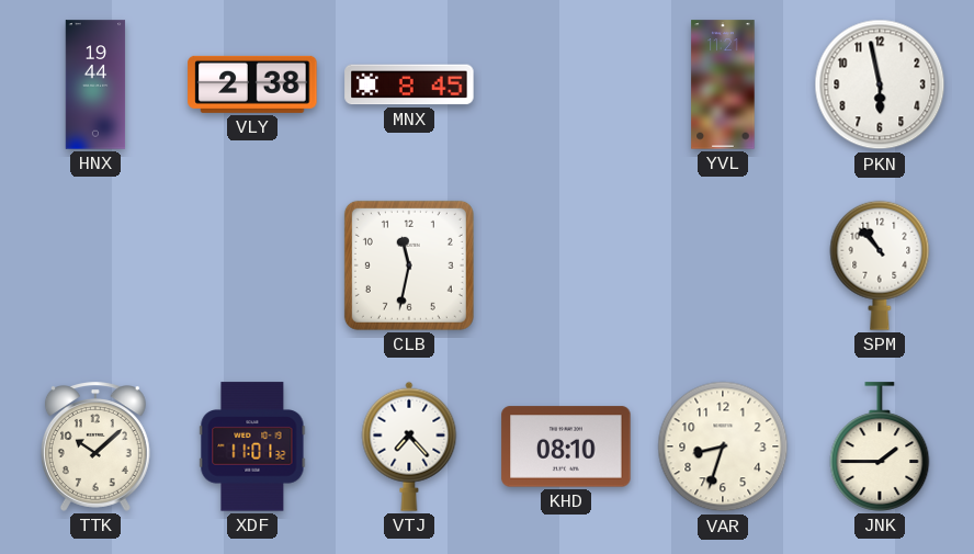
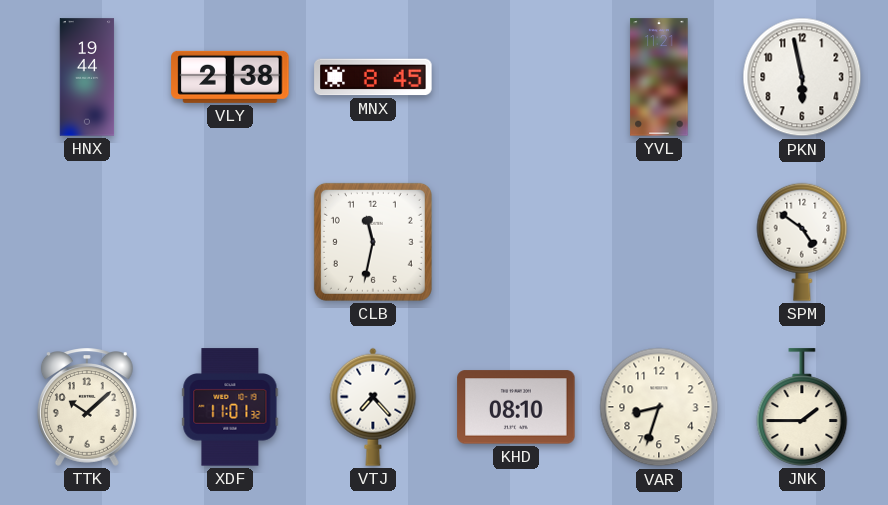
SPM: 10:53 -> 4:51
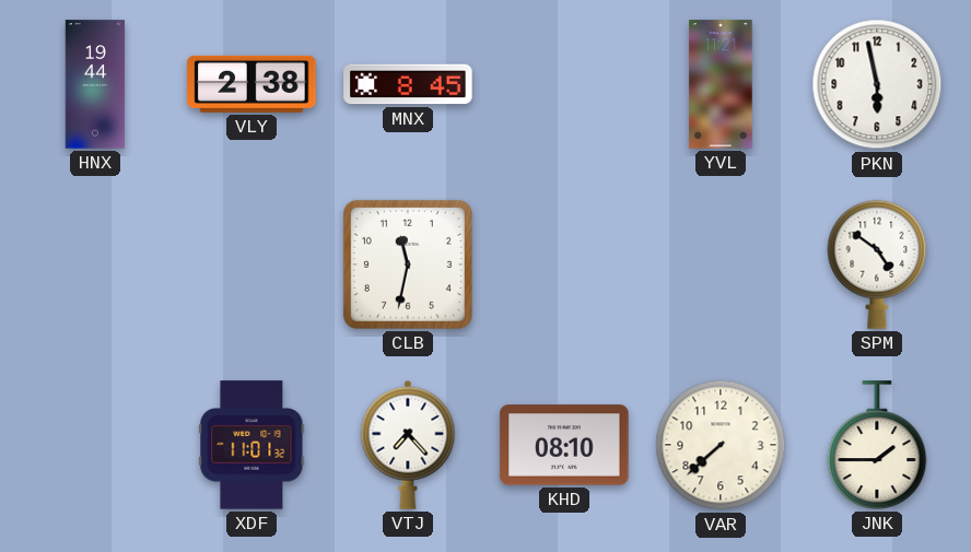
TTK: 10:08 -> none
VAR: 8:33 -> 7:38
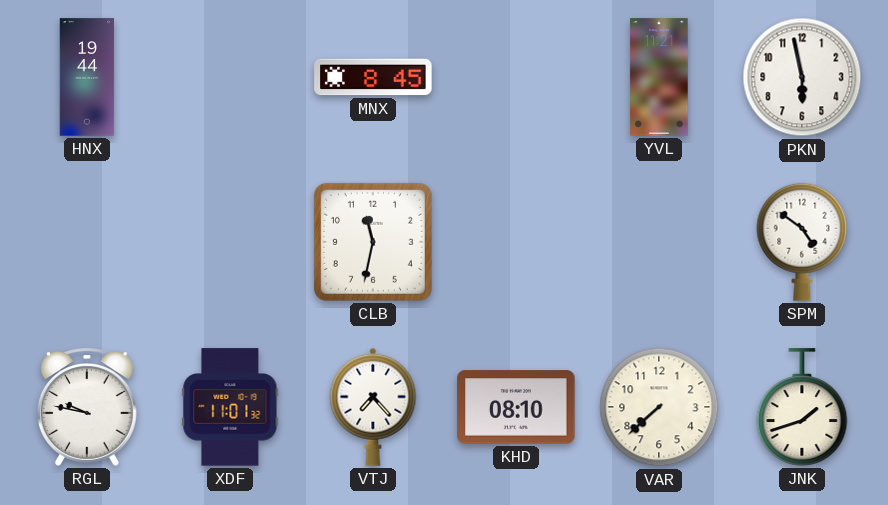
VLY: 2:38 -> none
RGL: none -> 9:47
JNK: 1:45 -> 1:42
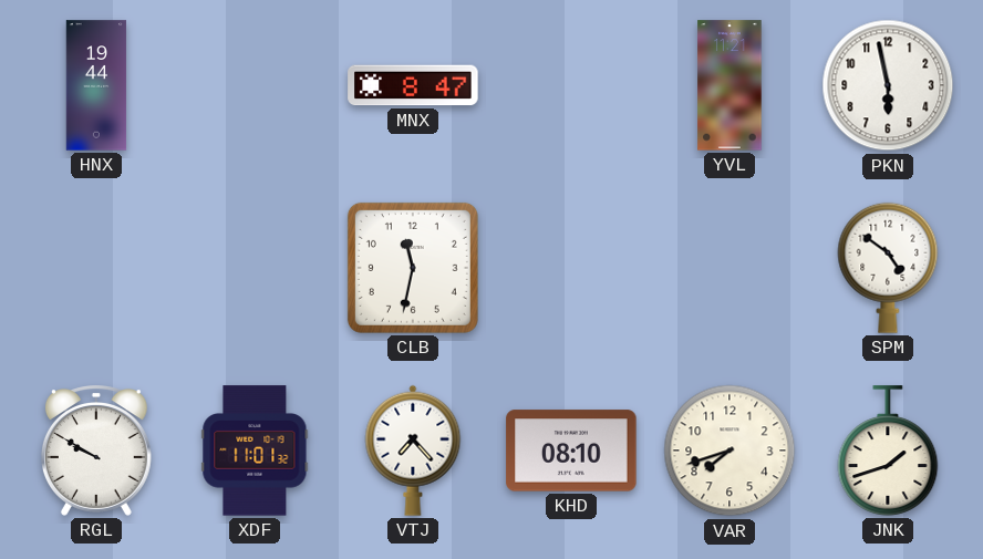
MNX: 8:45 -> 8:47
RGL: 9:47 -> 9:50
VAR: 7:38 -> 7:42
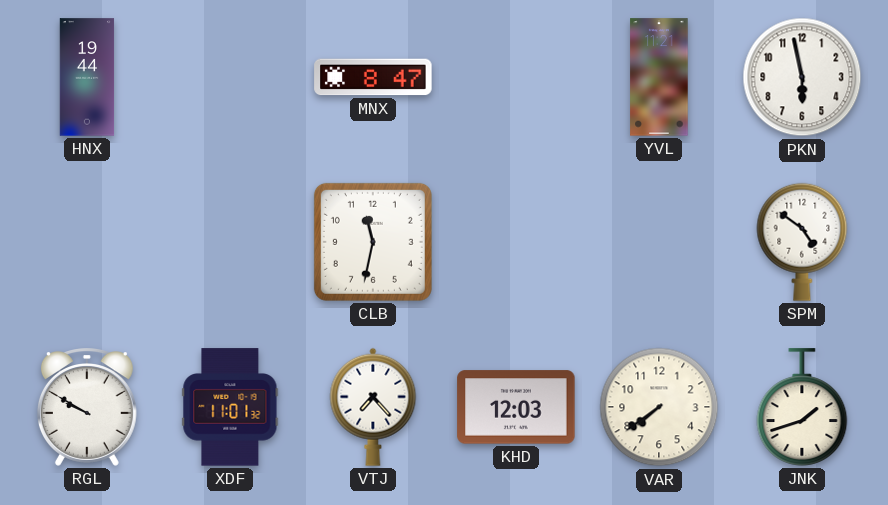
KHD: 08:10 -> 12:03
VAR: 7:42 -> 7:39
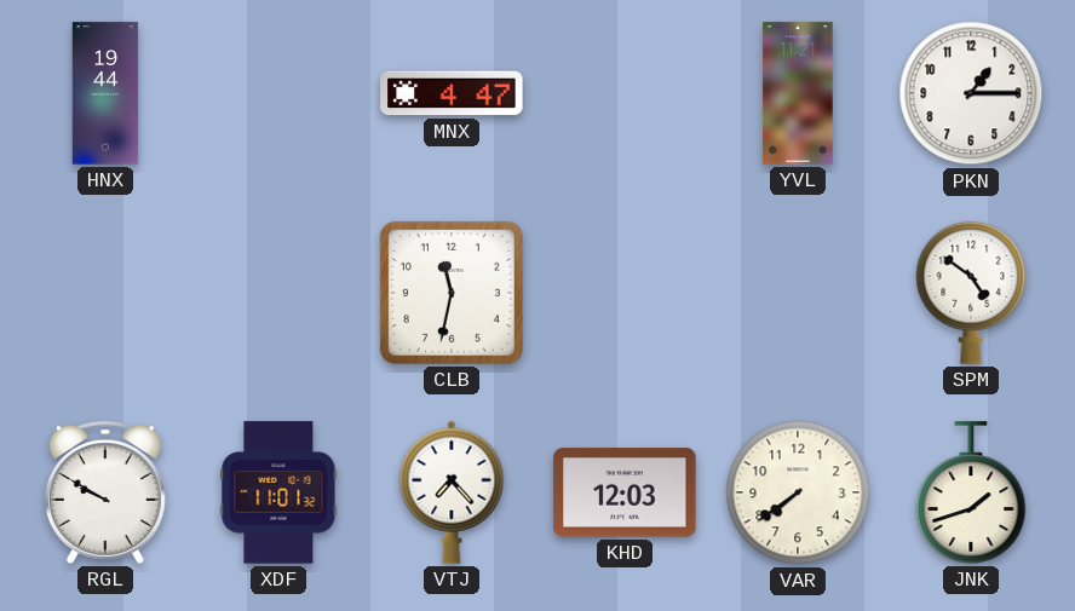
MNX: 8:47 -> 4:47
PKN: 5:58 -> 1:15
